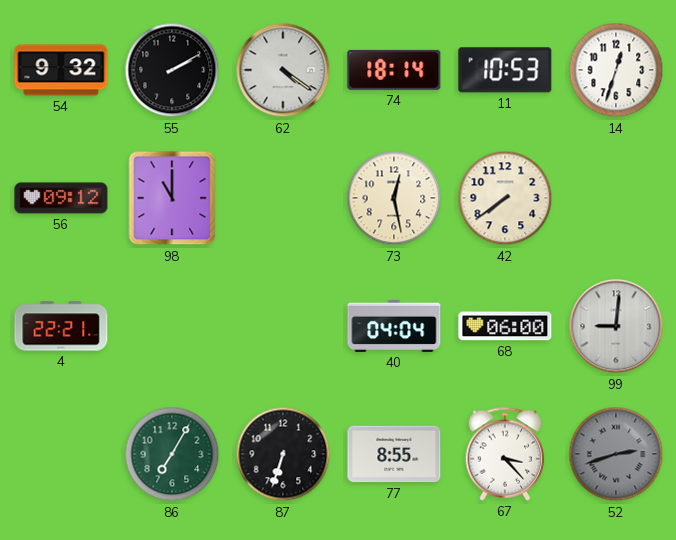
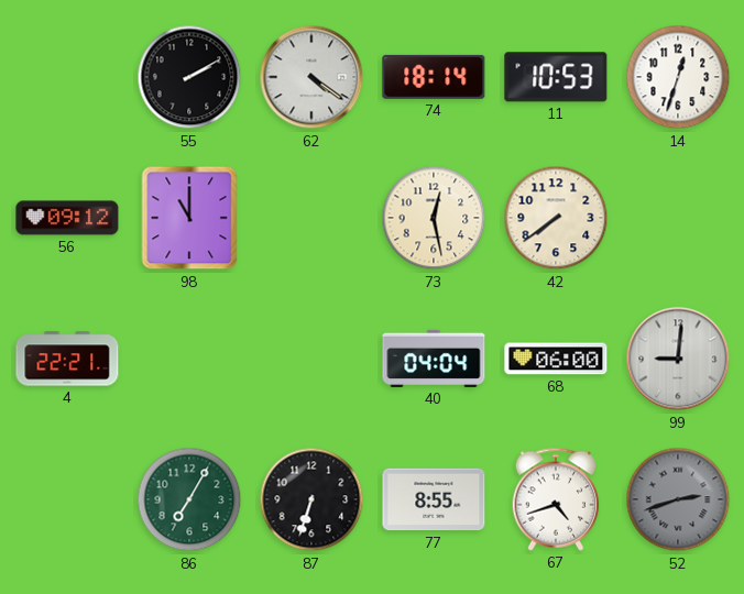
54: 9:32 -> none
67: 3:23 -> 4:42
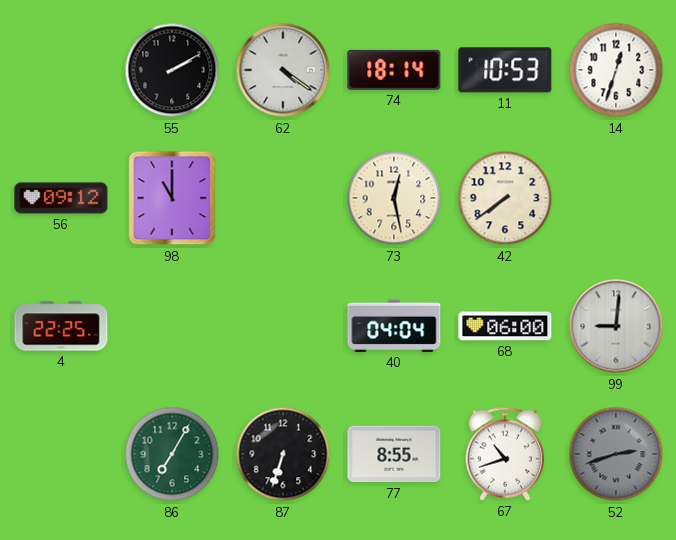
4: 22:21 -> 22:25
67: 4:42 -> 10:42
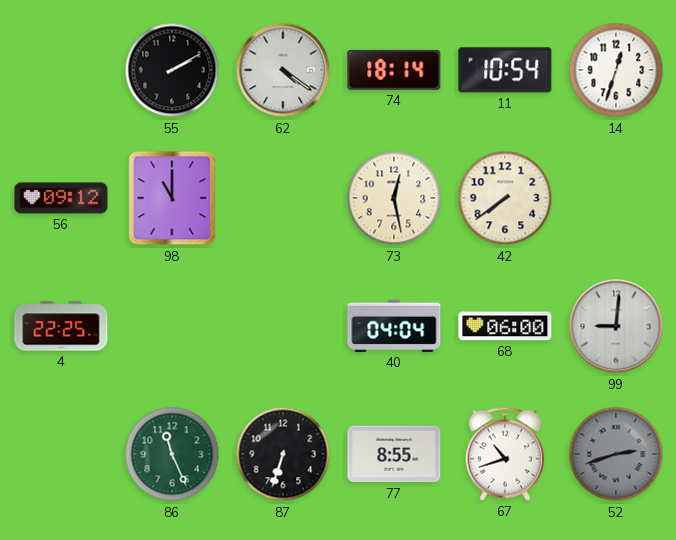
11: 10:53 -> 10:54
86: 7:05 -> 11:26
